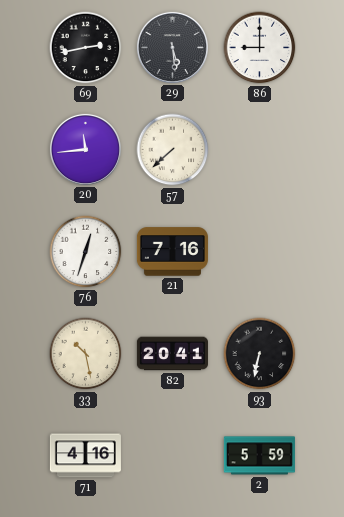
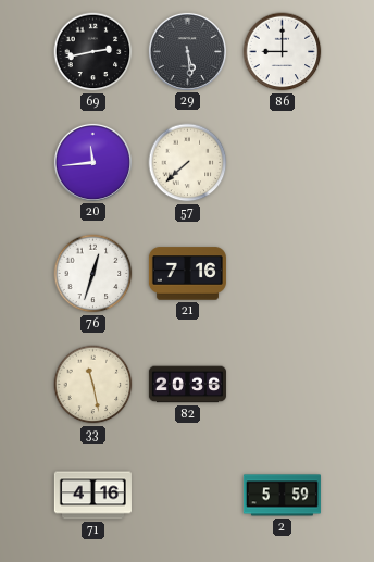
33: 10:28 -> 11:28
82: 20:41 -> 20:36
93: 6:32 -> none
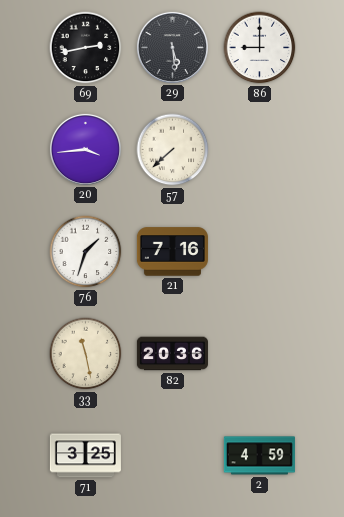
20: 11:44 -> 3:44
76: 12:33 -> 1:33
71: 4:16 -> 3:25
2: 5:59 -> 4:59
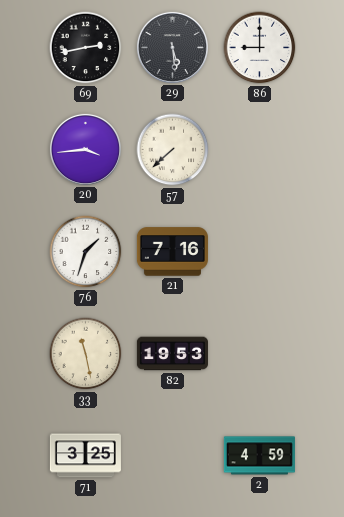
82: 20:36 -> 19:53
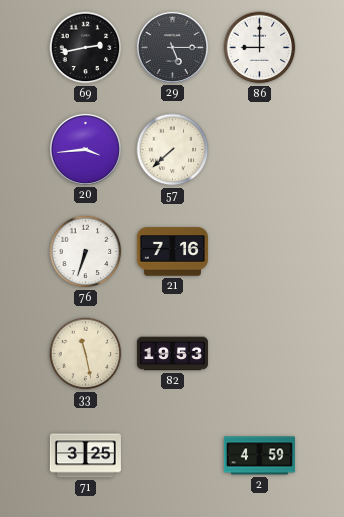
29: 5:29 -> 5:15
76: 1:33 -> 6:33
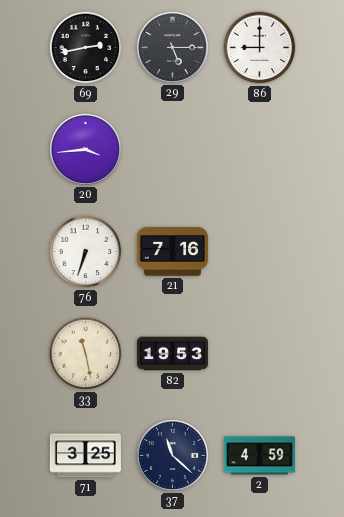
57: 7:38 -> none
37: none -> 11:22
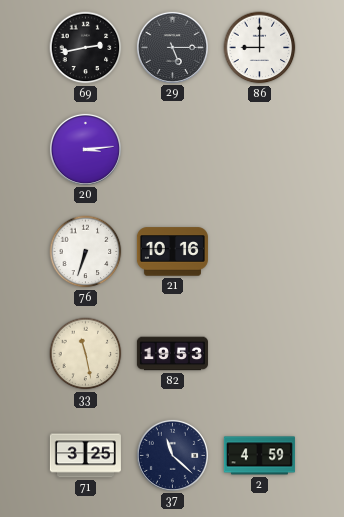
20: 3:44 -> 3:14
21: 7:16 -> 10:16
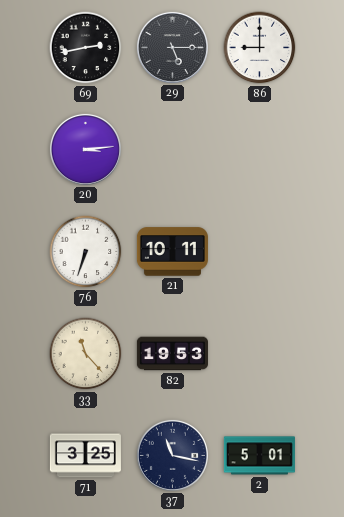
21: 10:16 -> 10:11
33: 11:28 -> 11:23
37: 11:22 -> 11:17
2: 4:59 -> 5:01
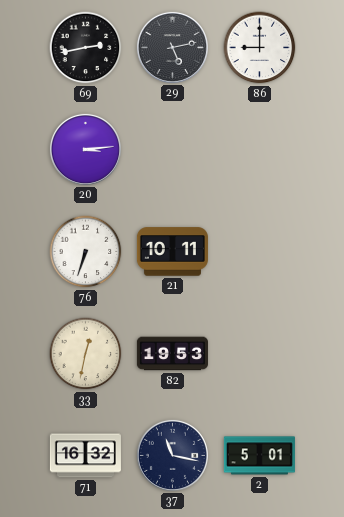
29: 5:15 -> 5:13
33: 11:23 -> 12:32
71: 3:25 -> 16:32
